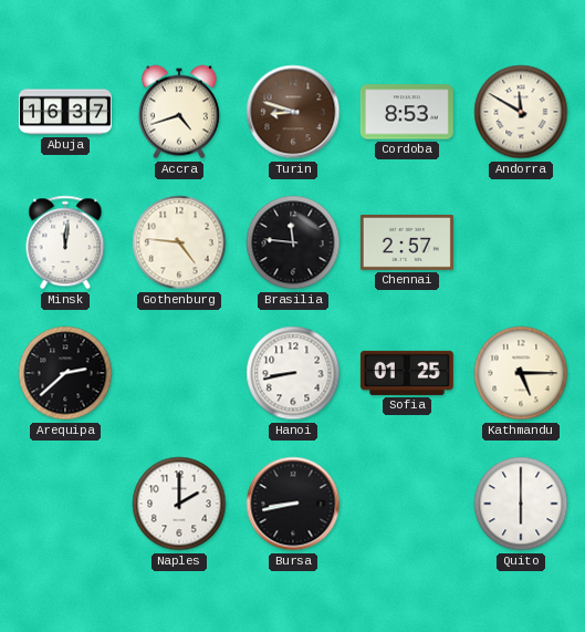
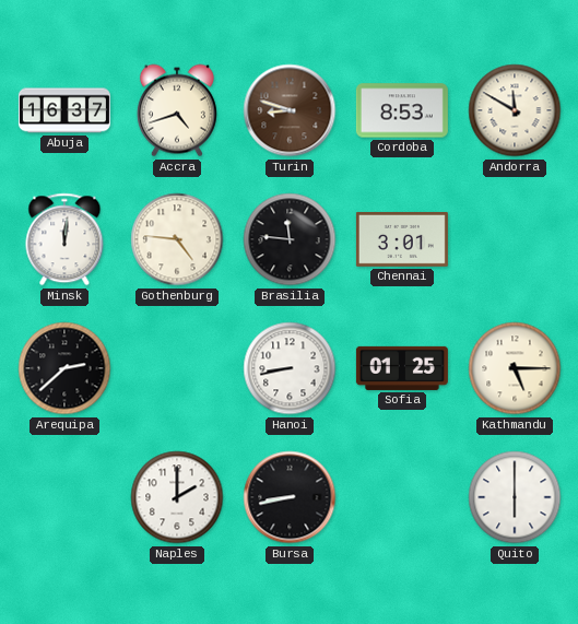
Chennai: 2:57 -> 3:01
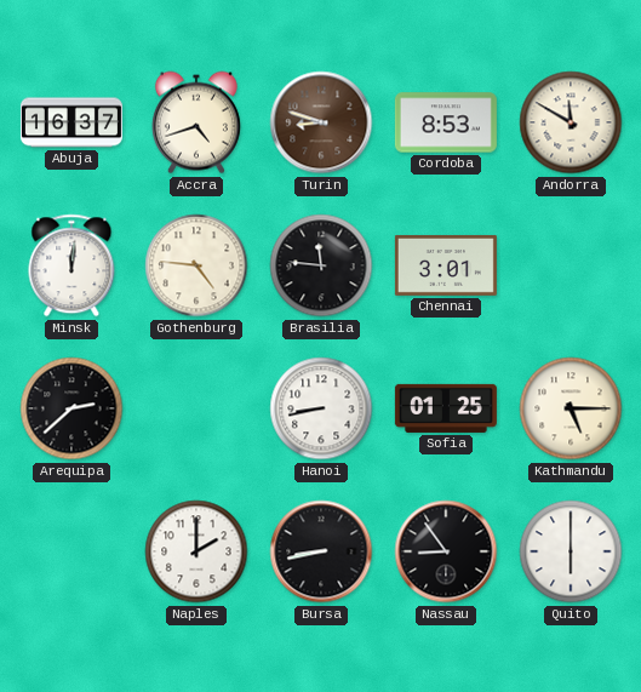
Nassau: none -> 8:54
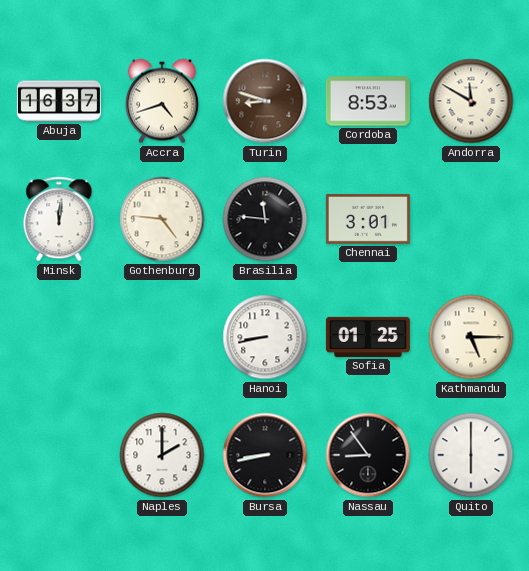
Arequipa: 2:38 -> none
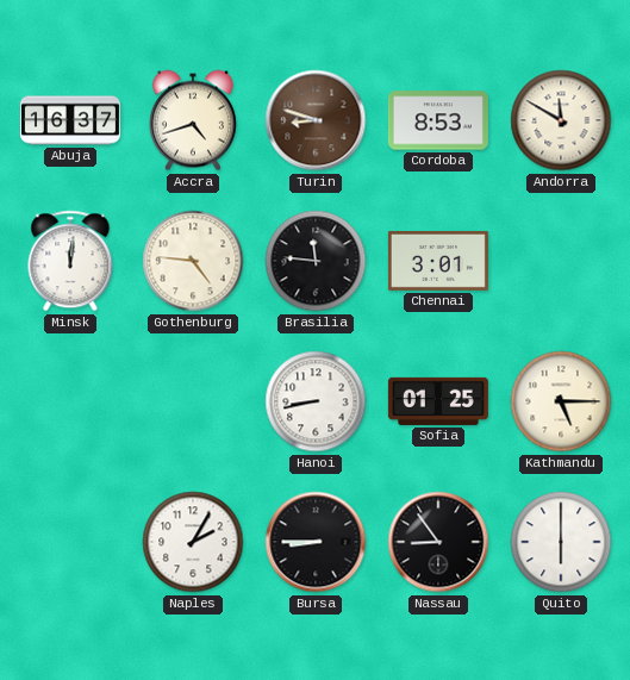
Naples: 2:00 -> 2:05
Bursa: 8:43 -> 8:45
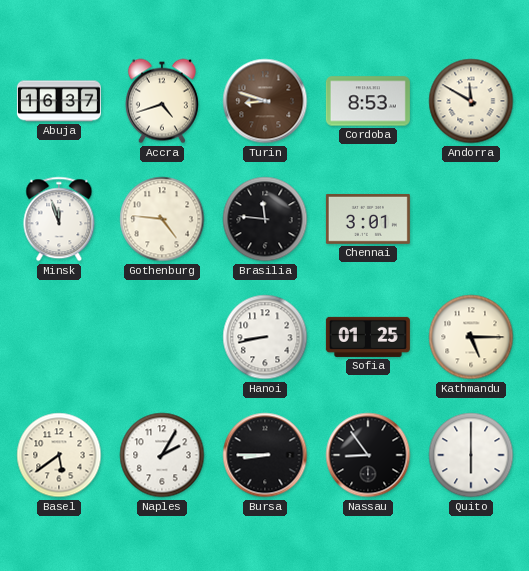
Minsk: 12:01 -> 11:57
Basel: none -> 5:39
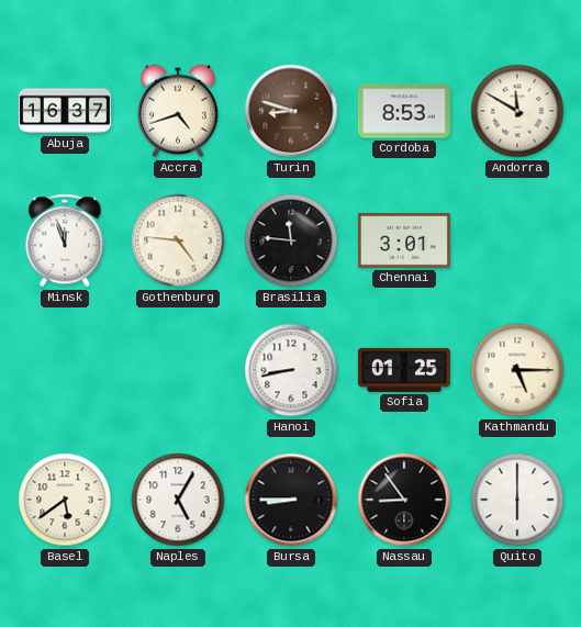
Naples: 2:05 -> 5:05
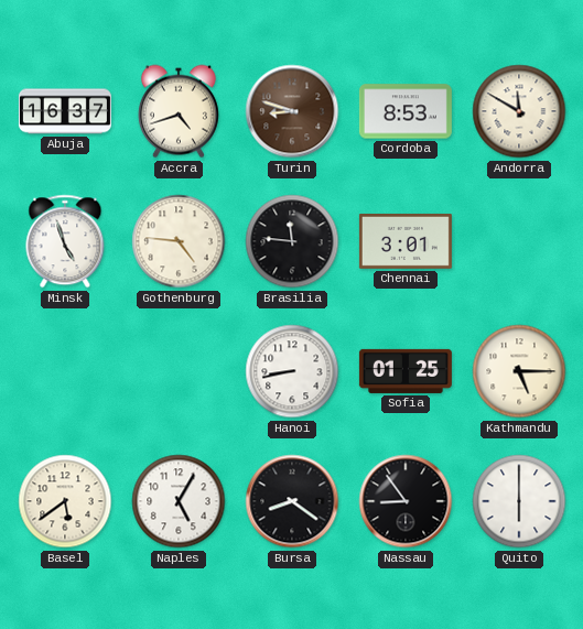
Minsk: 11:57 -> 4:57
Bursa: 8:45 -> 8:21
